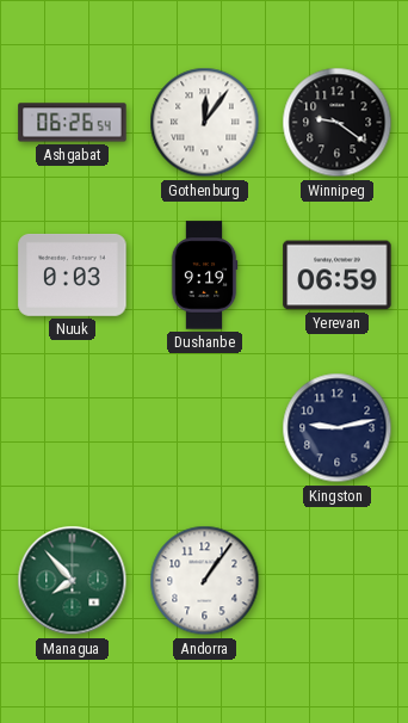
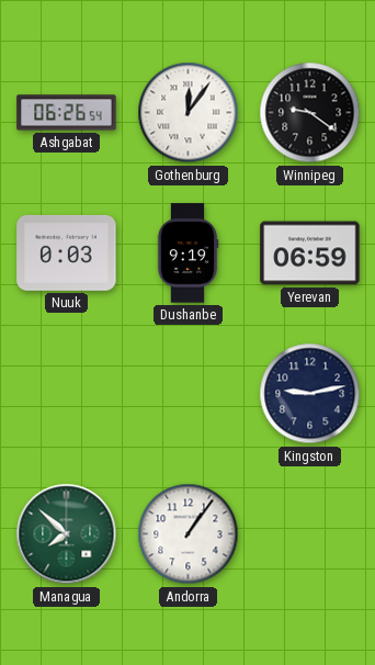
Managua: 7:53 -> 7:52
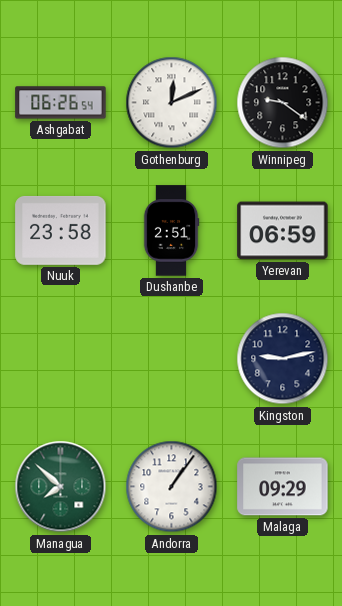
Gothenburg: 12:06 -> 12:11
Nuuk: 0:03 -> 23:58
Dushanbe: 9:19 -> 2:51
Malaga: none -> 09:29
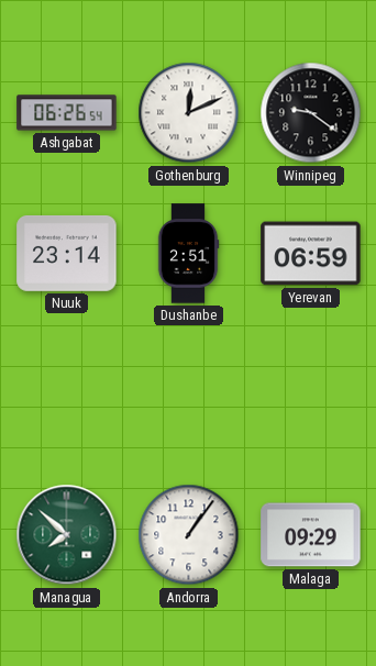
Nuuk: 23:58 -> 23:14
Kingston: 9:13 -> none
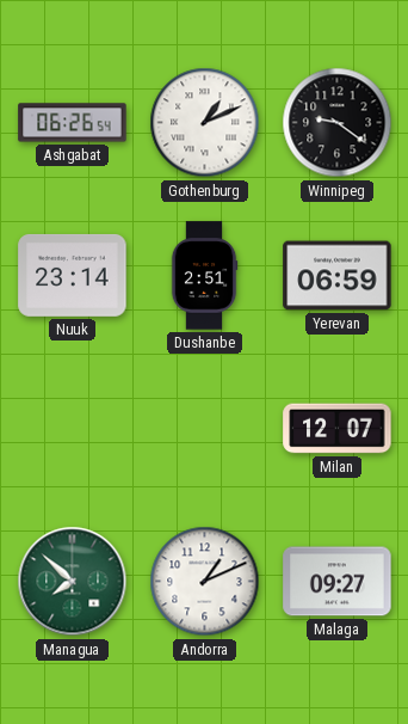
Gothenburg: 12:11 -> 1:11
Milan: none -> 12:07
Andorra: 1:06 -> 1:11
Malaga: 09:29 -> 09:27
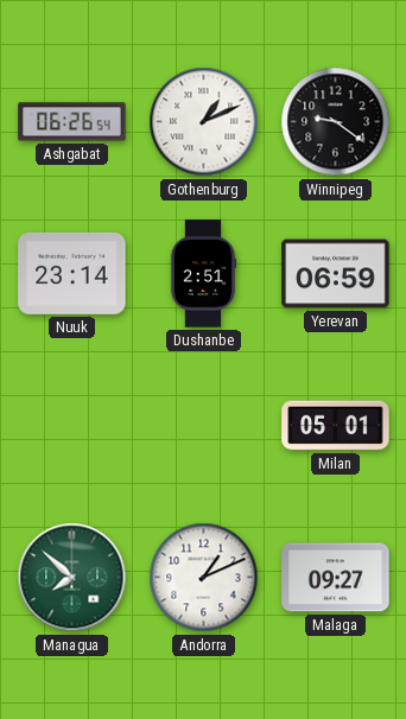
Milan: 12:07 -> 05:01
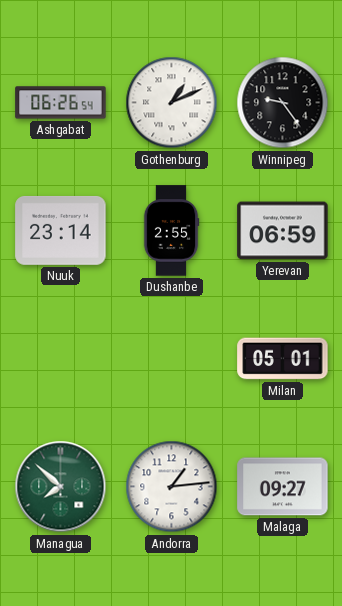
Winnipeg: 9:21 -> 9:24
Dushanbe: 2:51 -> 2:55
Andorra: 1:11 -> 1:14
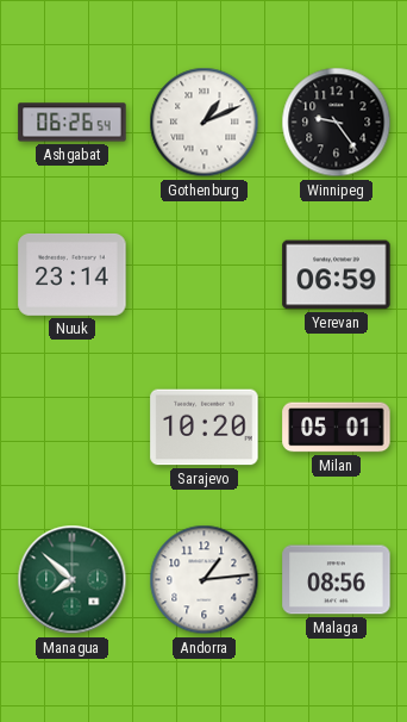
Dushanbe: 2:55 -> none
Sarajevo: none -> 10:20
Malaga: 09:27 -> 08:56
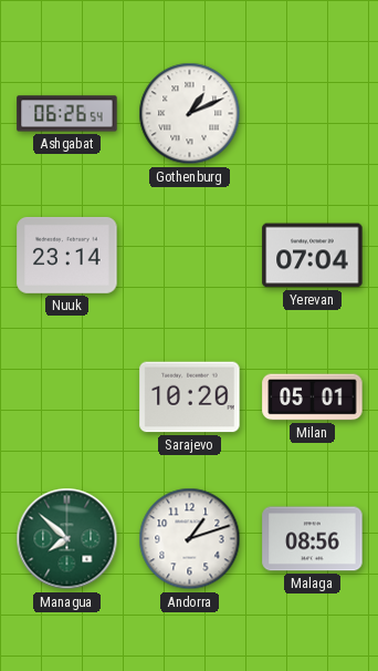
Winnipeg: 9:24 -> none
Yerevan: 06:59 -> 07:04
Andorra: 1:14 -> 1:12
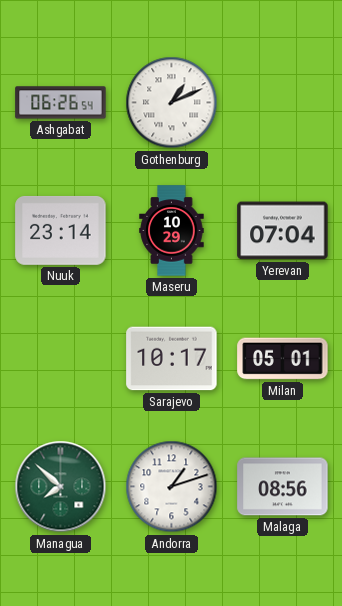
Maseru: none -> 10:29
Sarajevo: 10:20 -> 10:17
